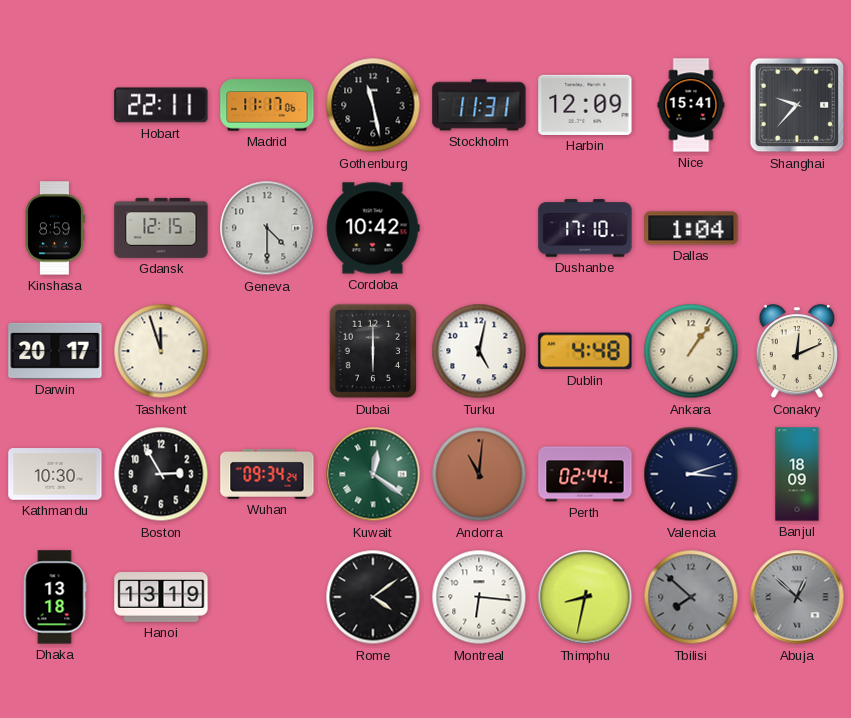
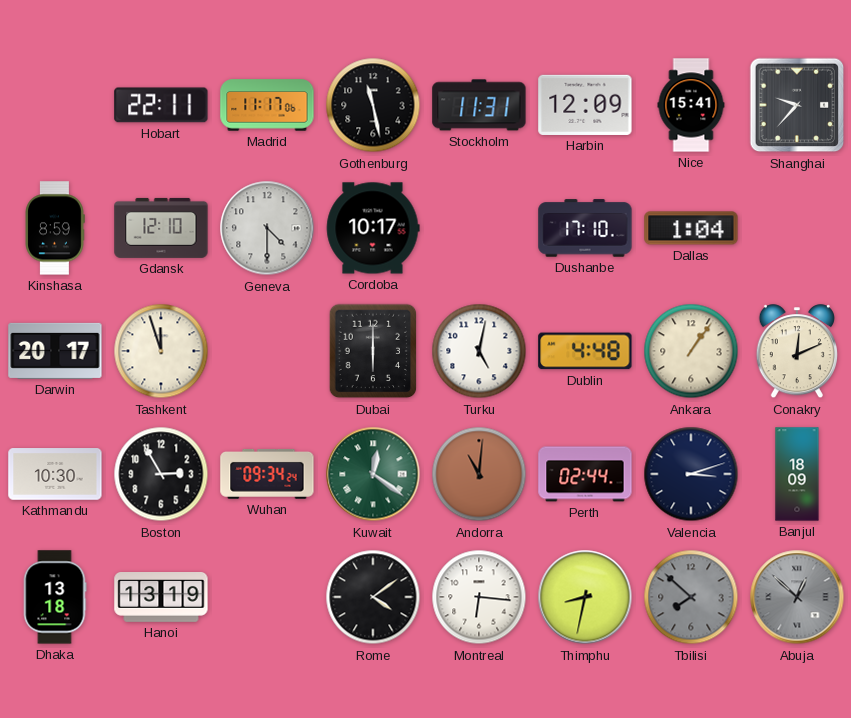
Gdansk: 12:15 -> 12:10
Cordoba: 10:42 -> 10:17
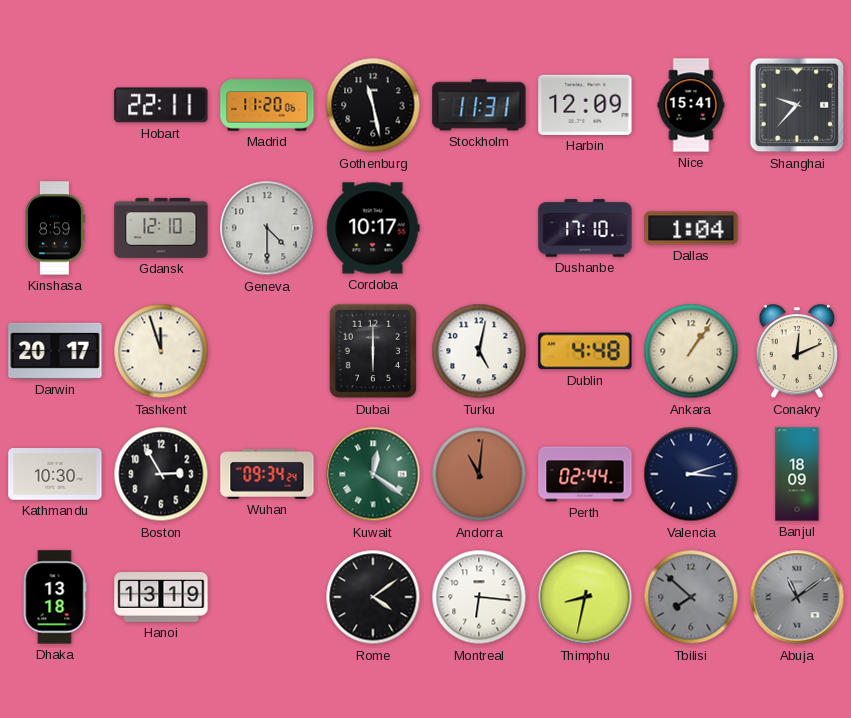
Madrid: 11:17 -> 11:20
Abuja: 12:52 -> 11:09
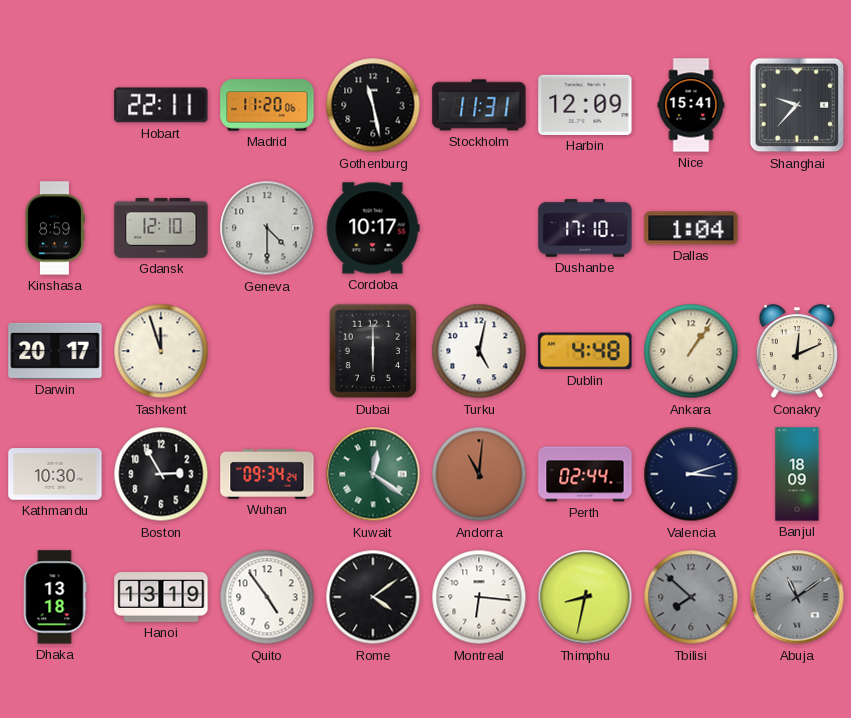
Quito: none -> 4:54
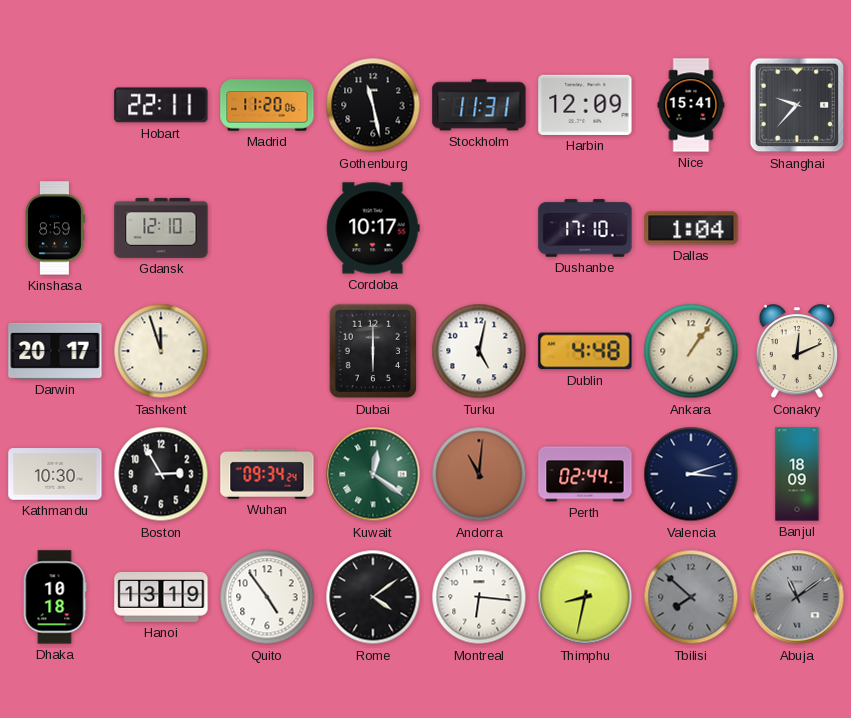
Geneva: 4:30 -> none
Dhaka: 13:18 -> 10:18
